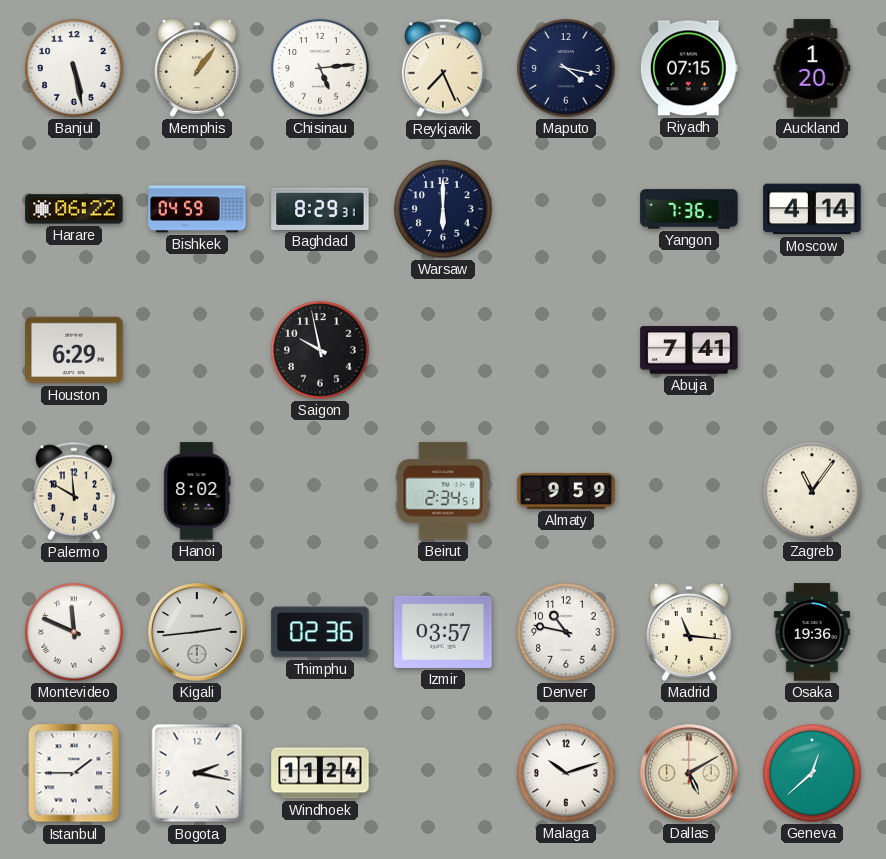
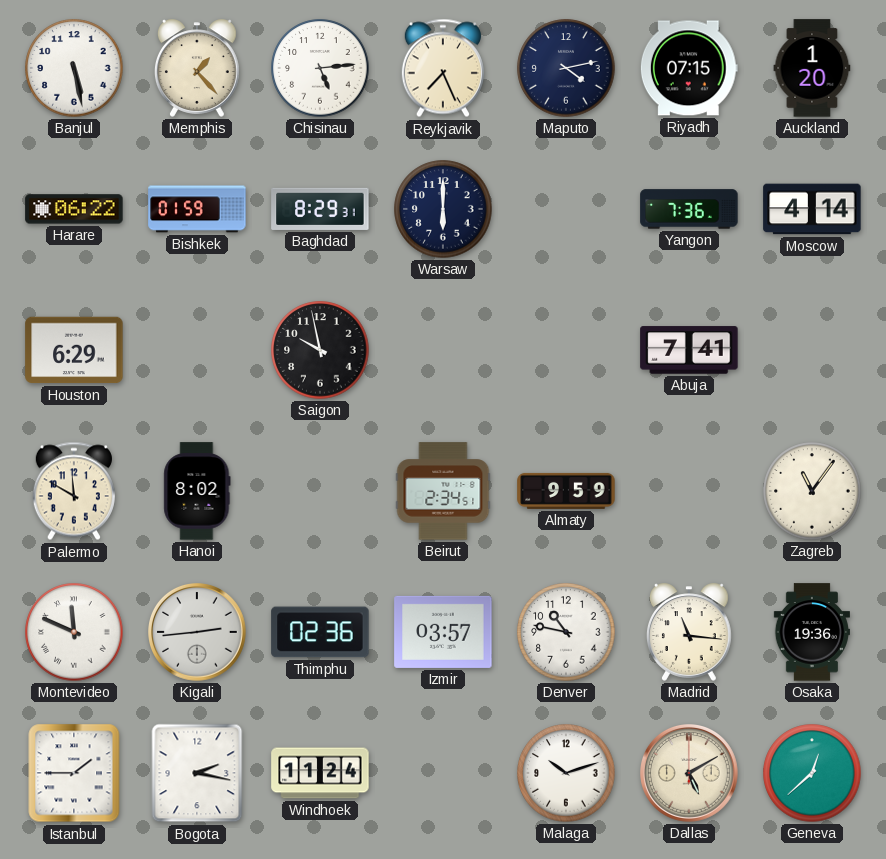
Memphis: 1:06 -> 1:23
Maputo: 4:17 -> 4:13
Bishkek: 04:59 -> 01:59
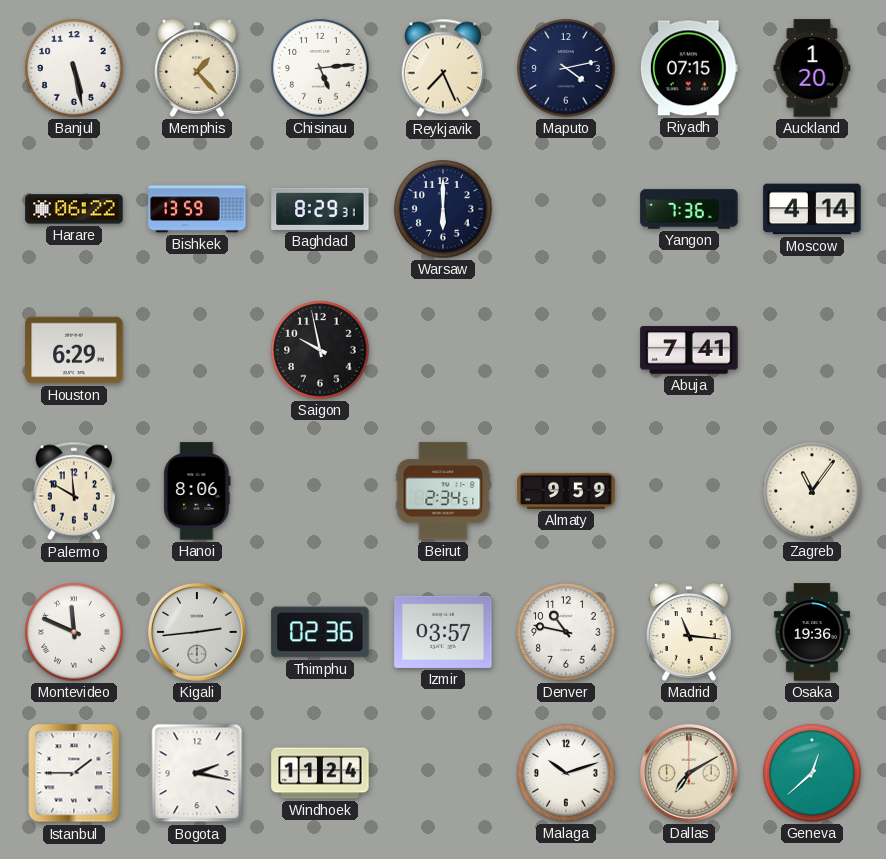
Bishkek: 01:59 -> 13:59
Hanoi: 8:02 -> 8:06
Dallas: 5:10 -> 7:10
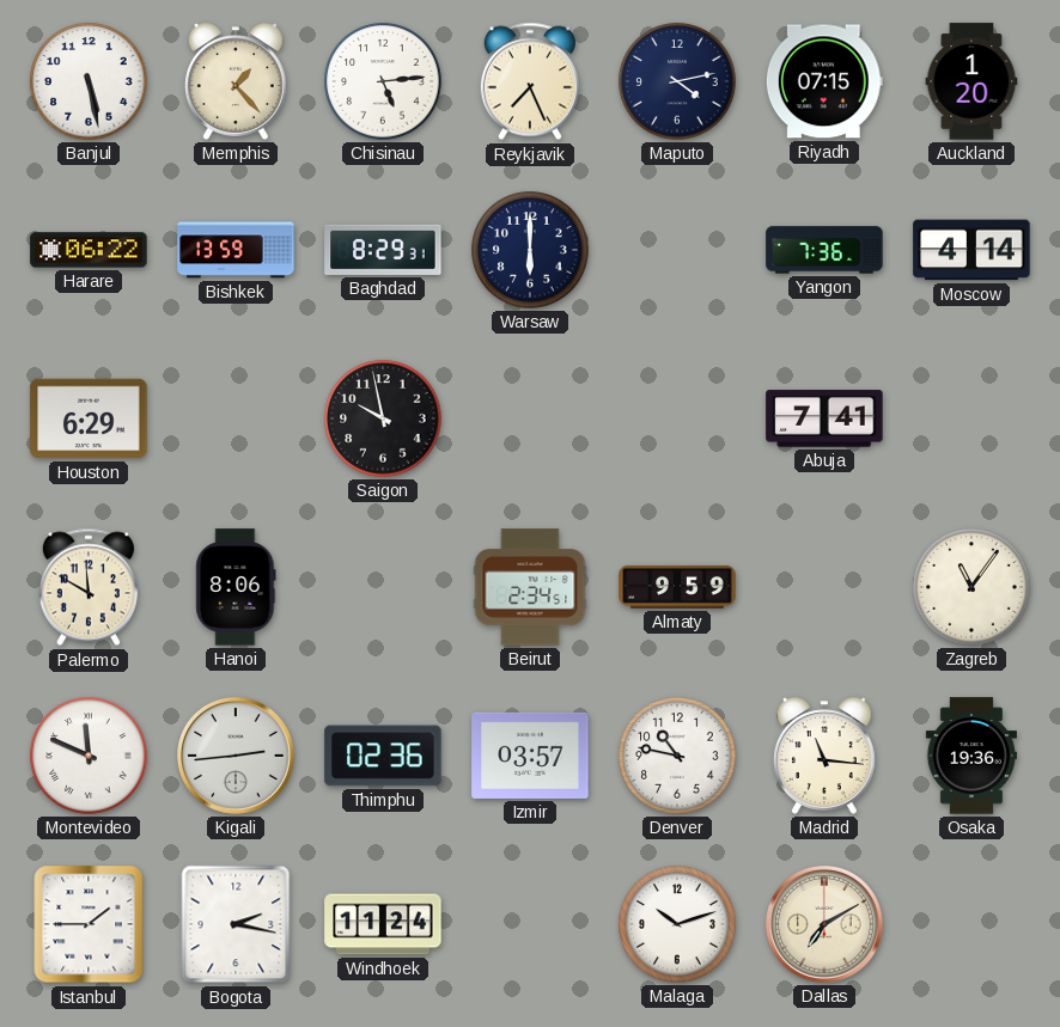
Geneva: 12:38 -> none
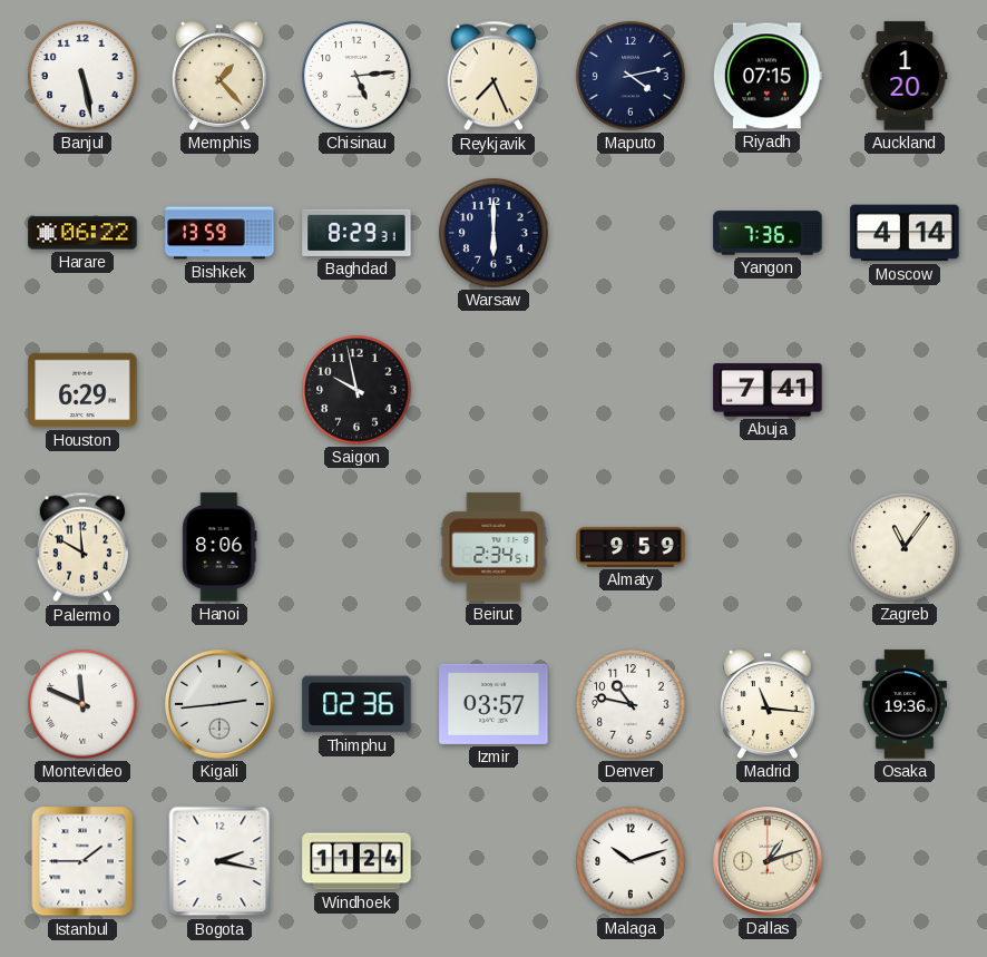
Dallas: 7:10 -> 1:12
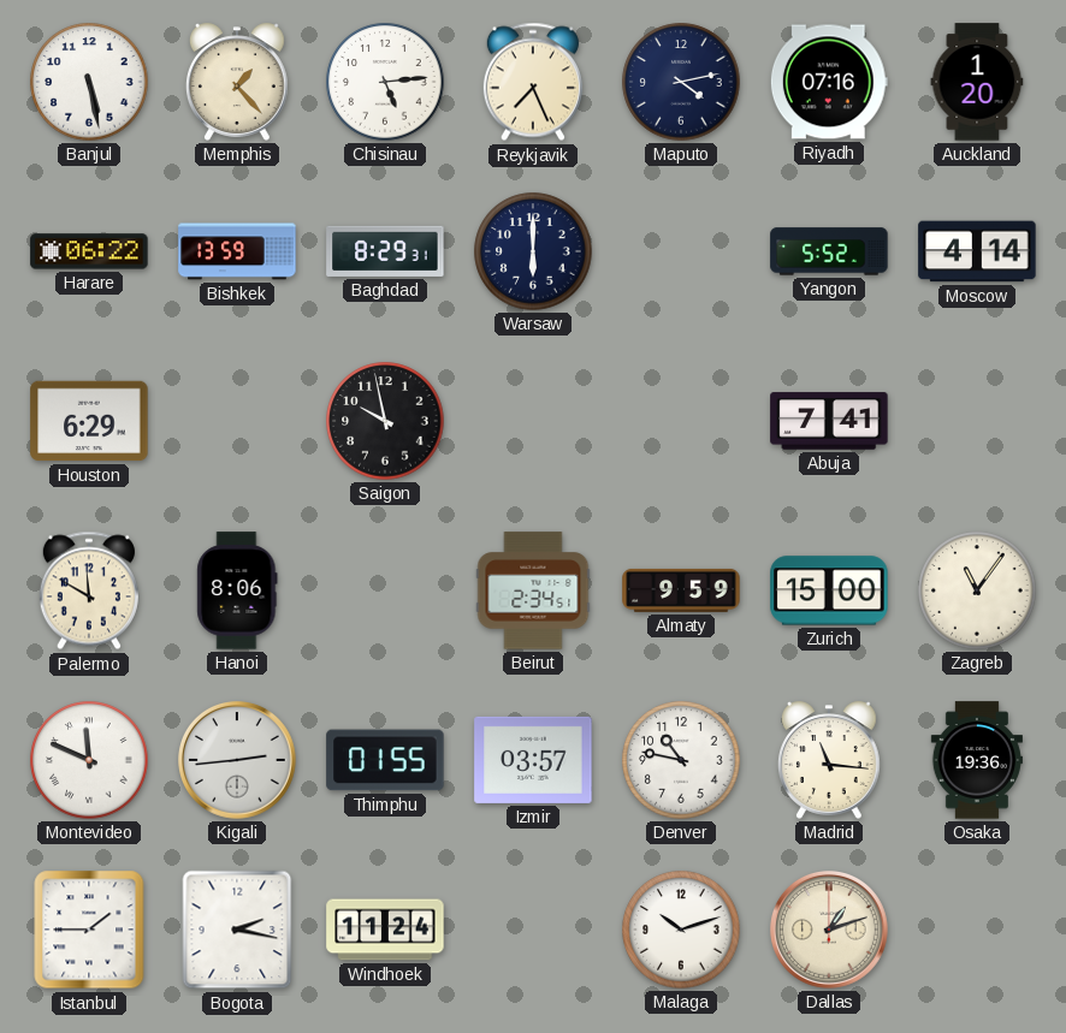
Riyadh: 07:15 -> 07:16
Yangon: 7:36 -> 5:52
Zurich: none -> 15:00
Thimphu: 02:36 -> 01:55
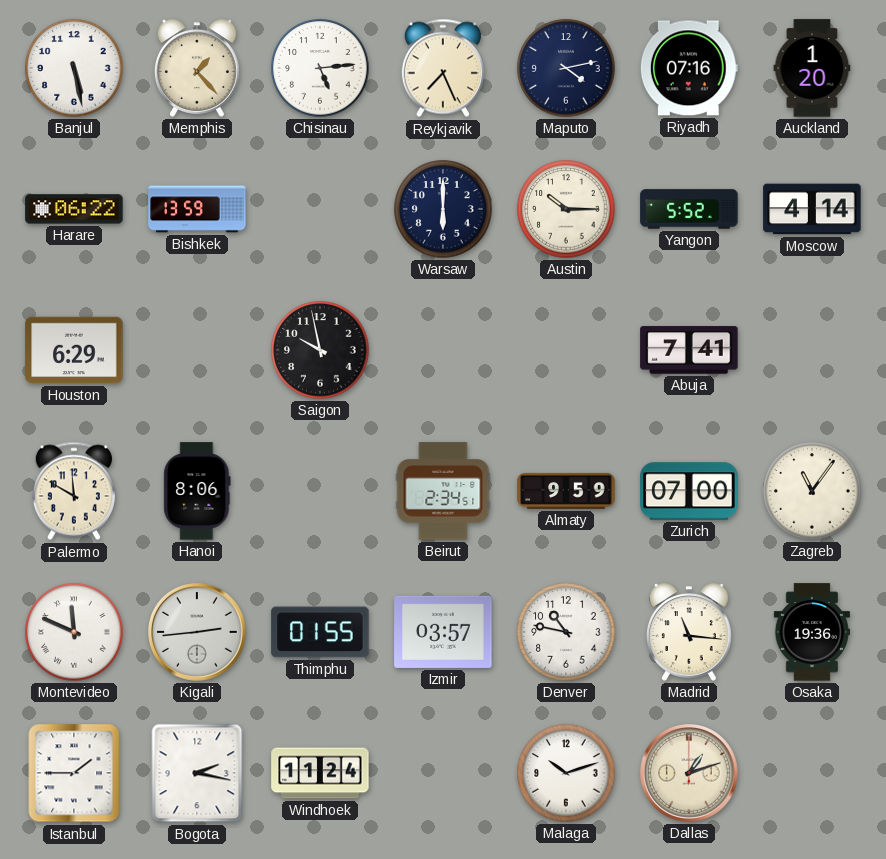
Baghdad: 8:29 -> none
Austin: none -> 10:15
Zurich: 15:00 -> 07:00
